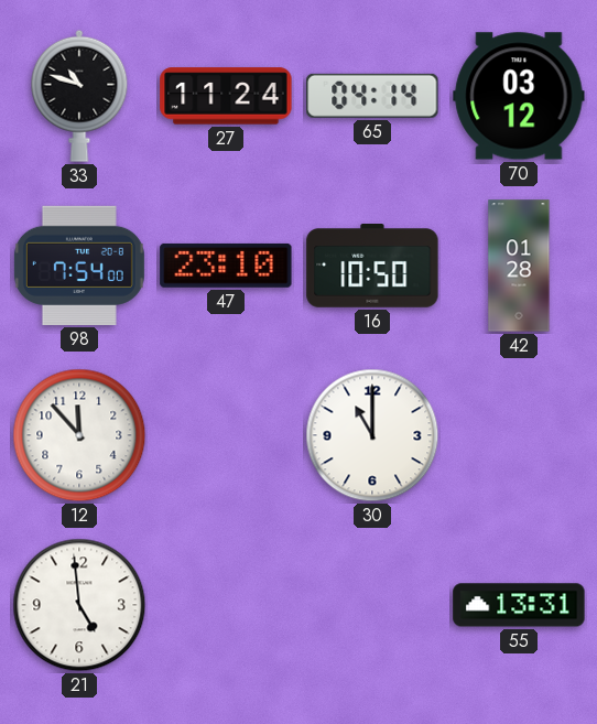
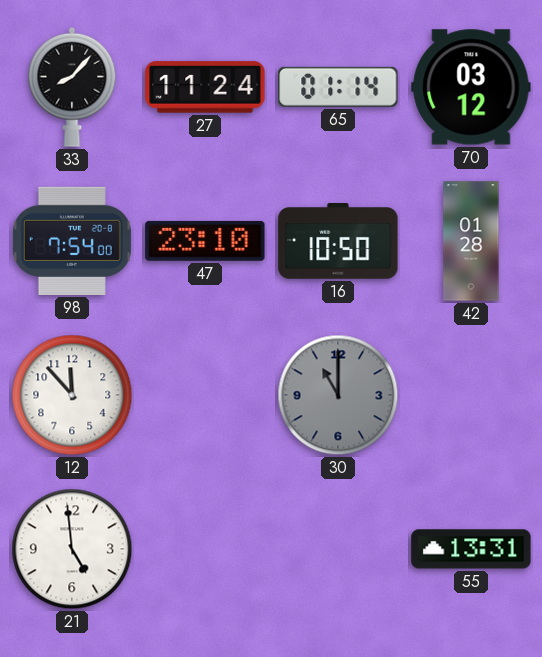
33: 10:48 -> 8:07
65: 04:14 -> 01:14
30 dial: white -> grey
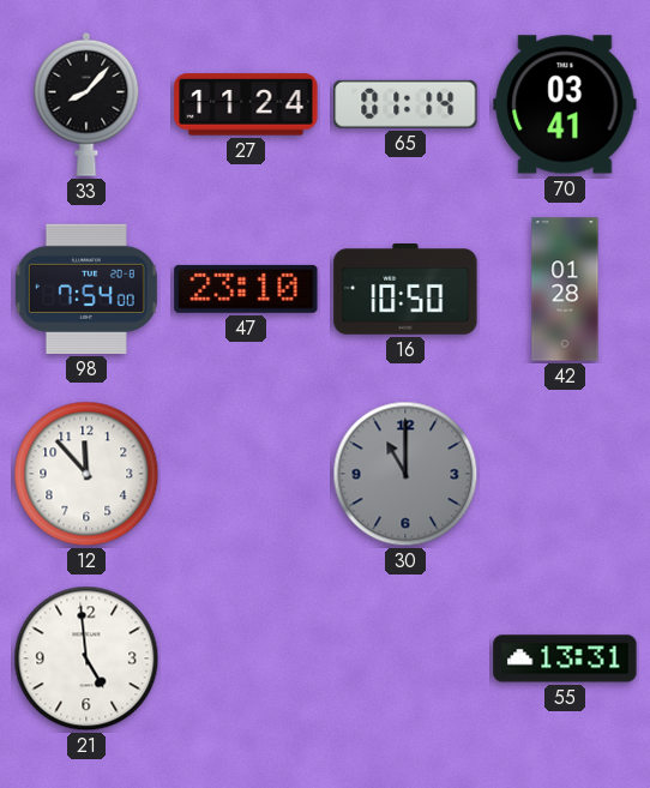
70: 03:12 -> 03:41
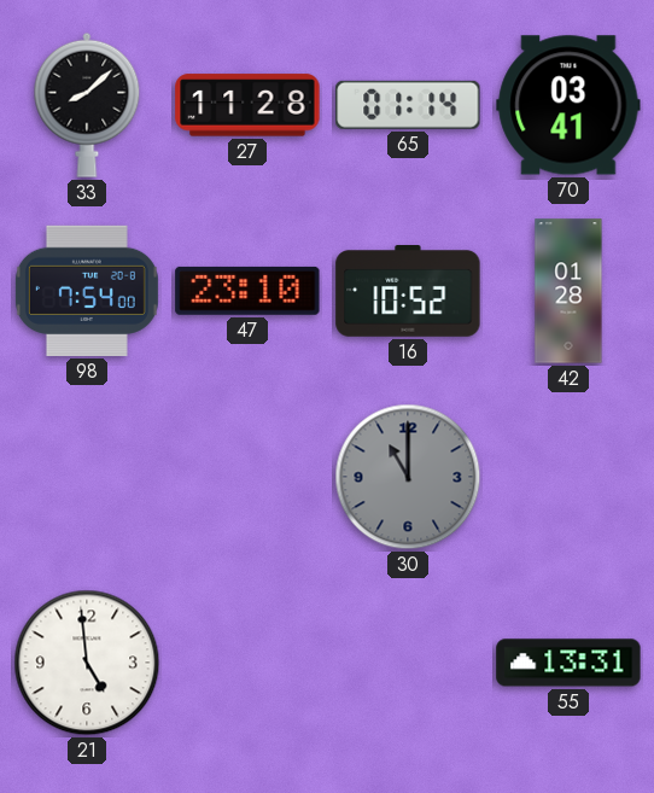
33: 8:07 -> 8:08
27: 11:24 -> 11:28
16: 10:50 -> 10:52
12: 11:53 -> none
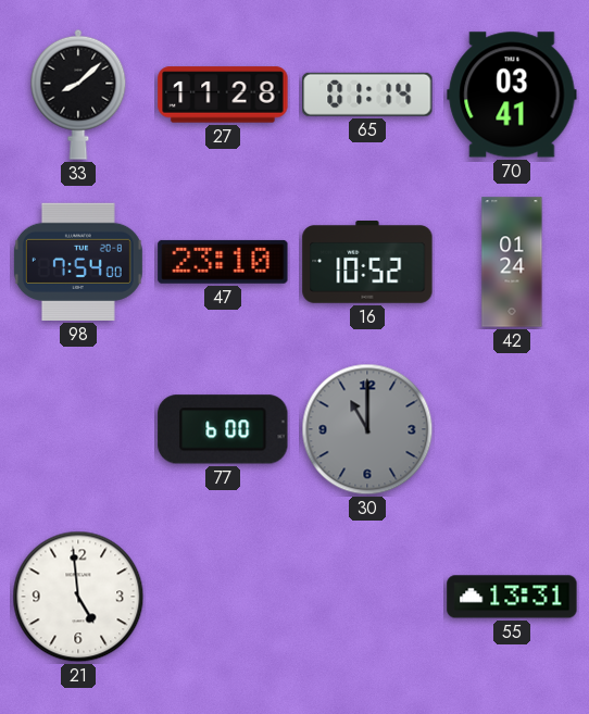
42: 01:28 -> 01:24
77: none -> 6:00
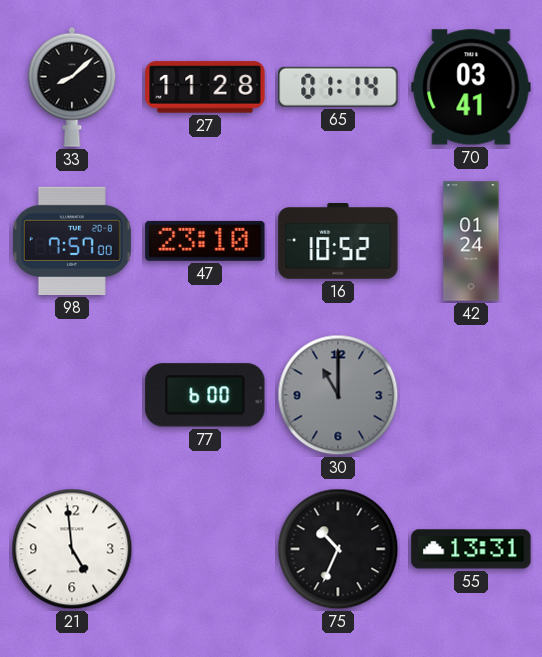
98: 7:54 -> 7:57
75: none -> 10:34
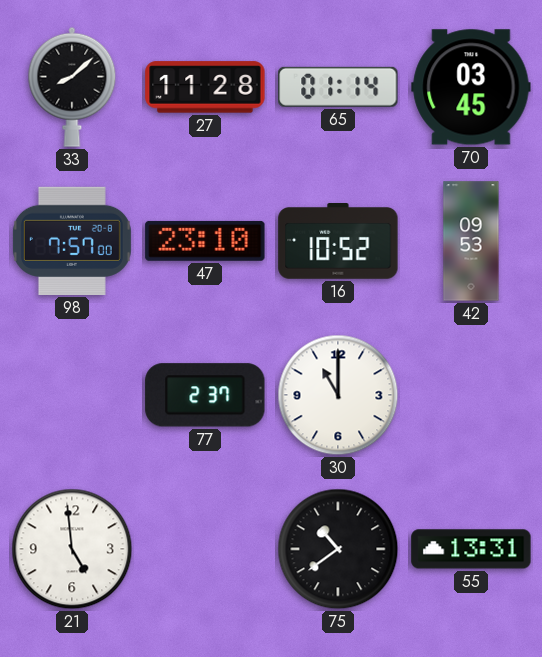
70: 03:41 -> 03:45
42: 01:24 -> 09:53
77: 6:00 -> 2:37
30 dial: grey -> white
75: 10:34 -> 10:39
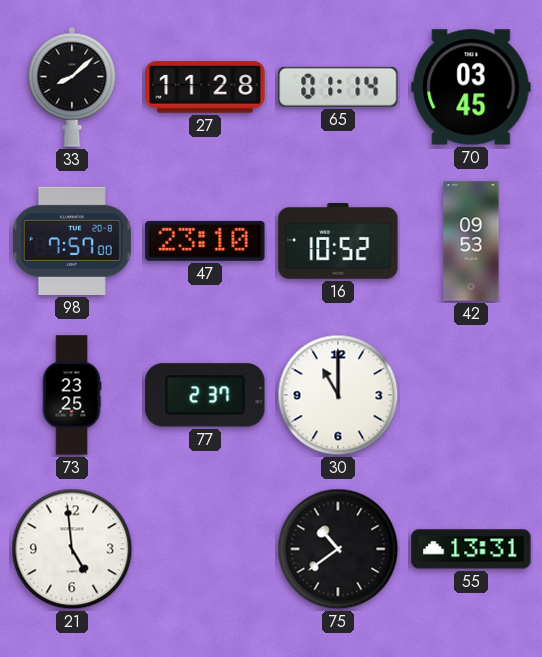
73: none -> 23:25
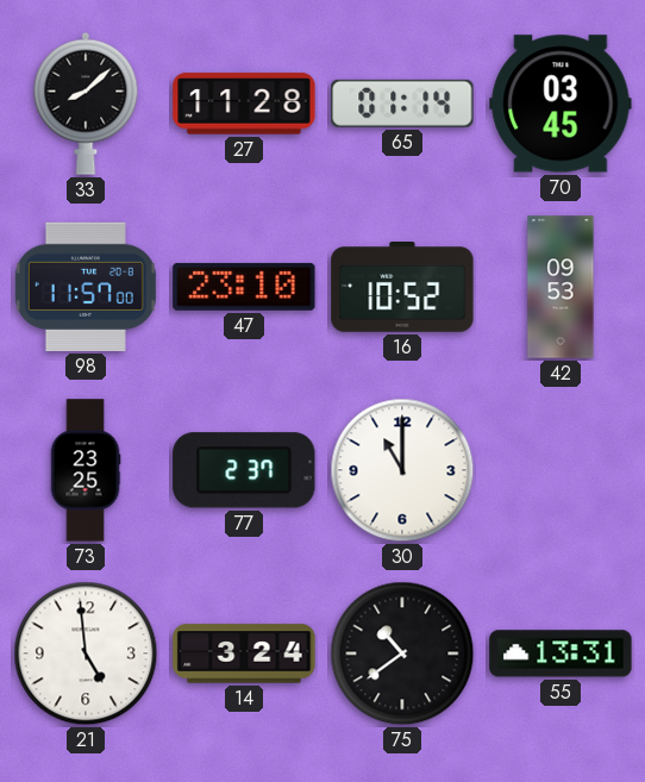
98: 7:57 -> 11:57
14: none -> 3:24
